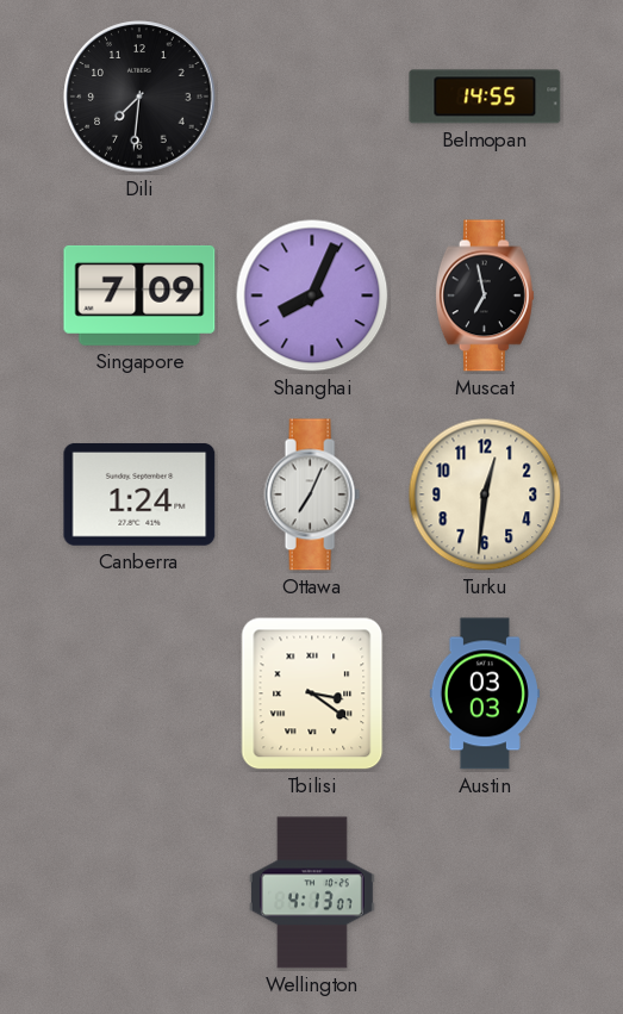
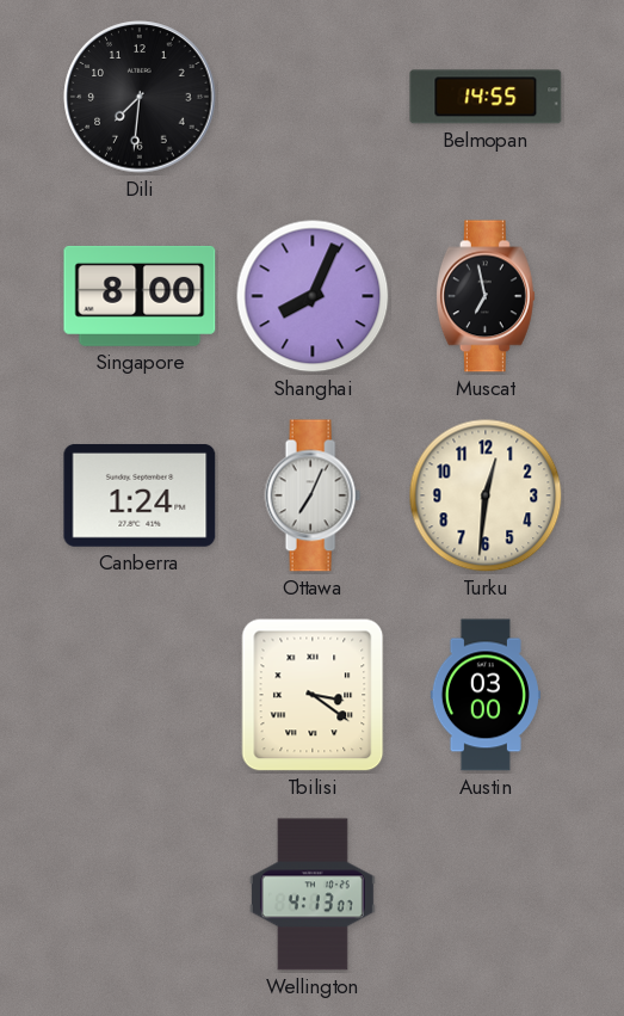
Singapore: 7:09 -> 8:00
Austin: 03:03 -> 03:00
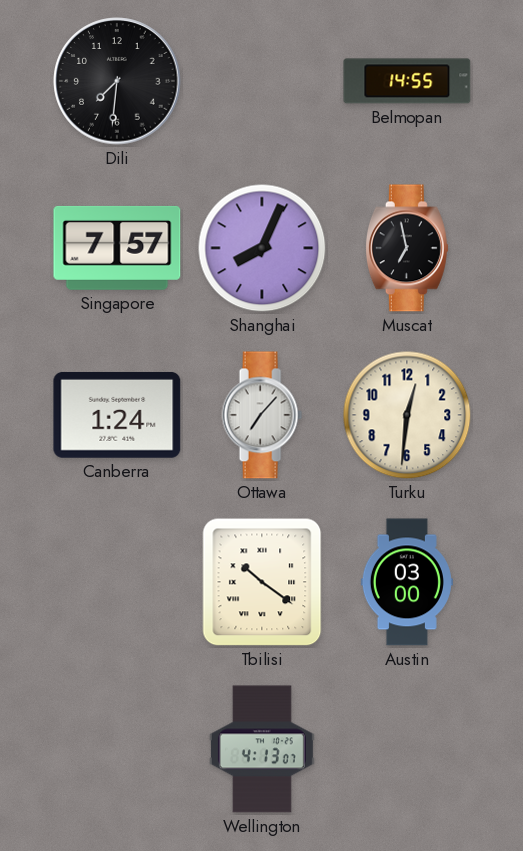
Singapore: 8:00 -> 7:57
Ottawa: 7:04 -> 7:07
Tbilisi: 3:21 -> 10:21
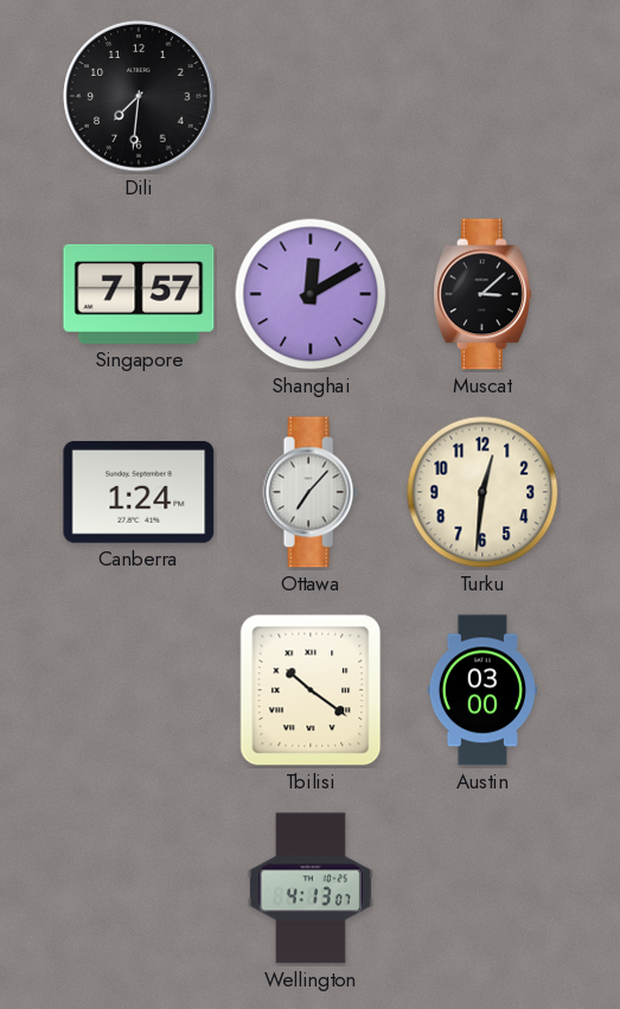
Belmopan: 14:55 -> none
Shanghai: 8:04 -> 12:10
Muscat: 6:58 -> 3:08
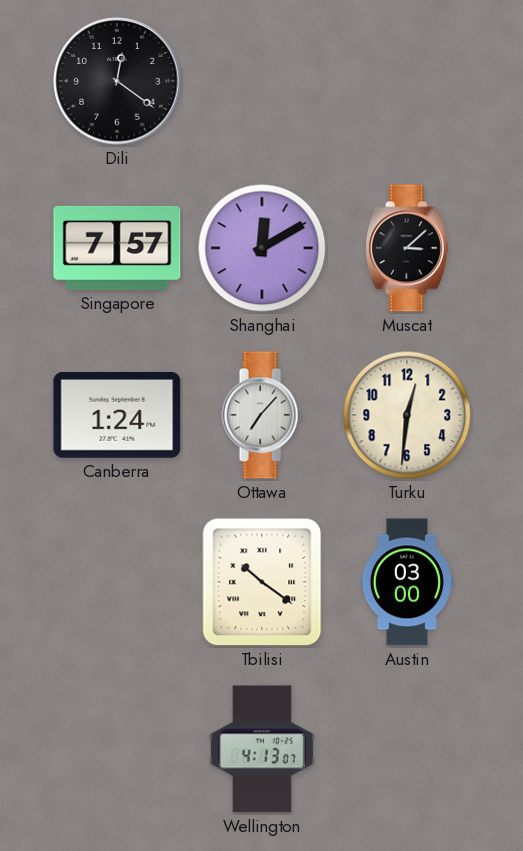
Dili: 7:31 -> 12:21
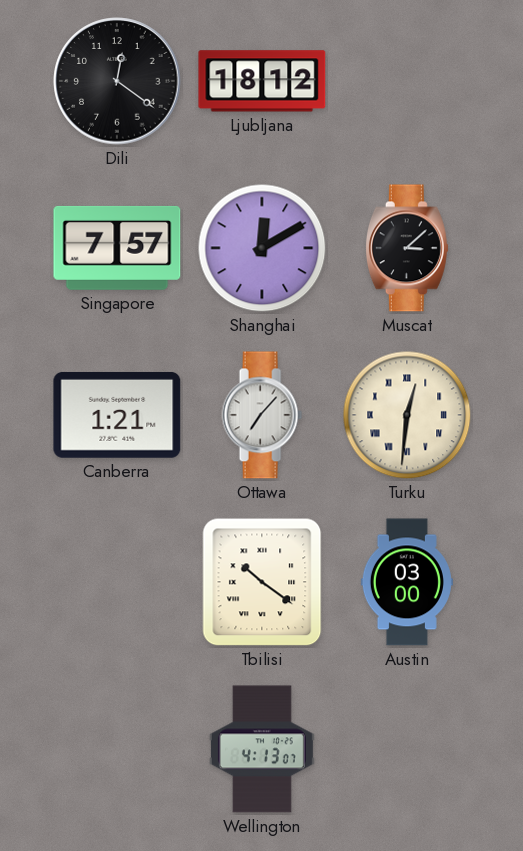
Ljubljana: none -> 18:12
Canberra: 1:24 -> 1:21
Turku numerals: Arabic -> Roman
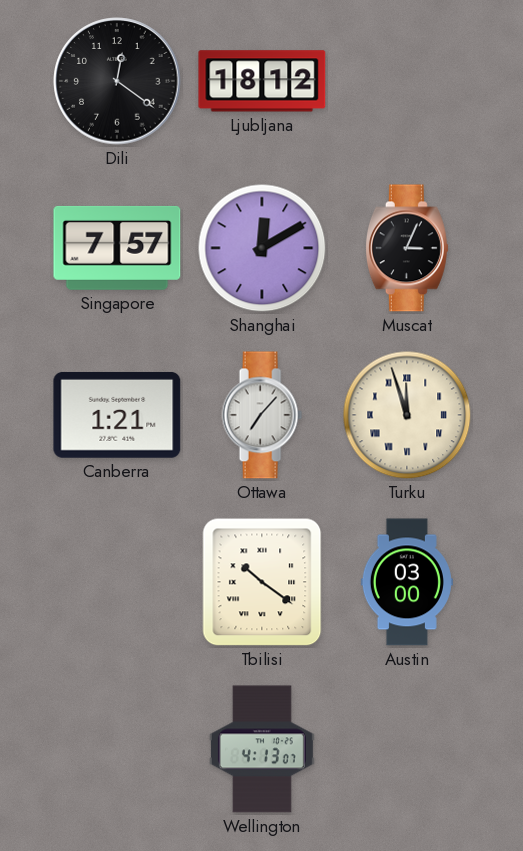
Muscat: 3:08 -> 3:04
Turku: 12:31 -> 11:57
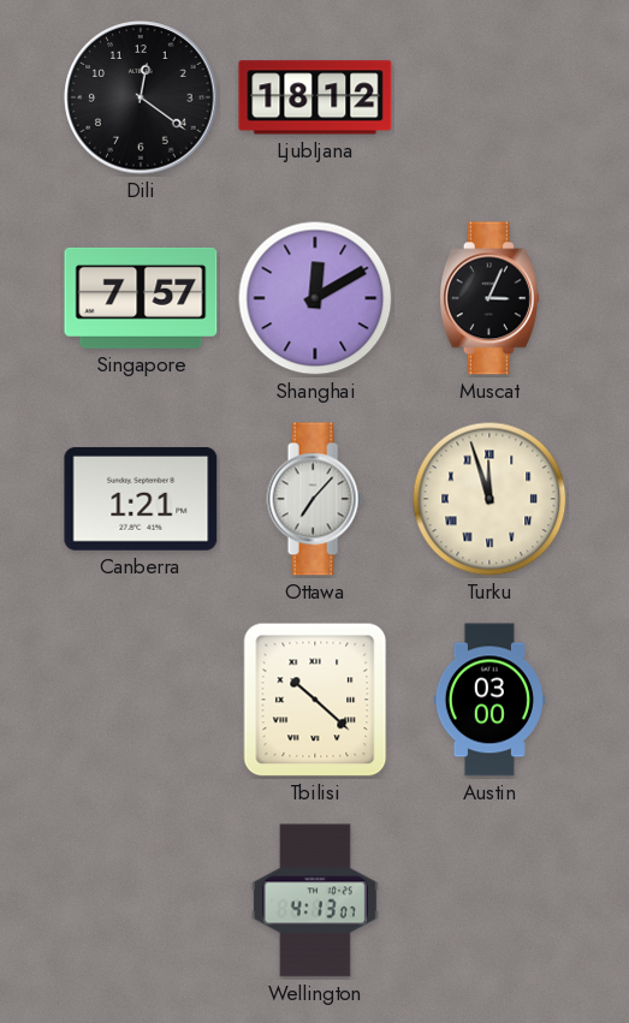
Tbilisi: 10:21 -> 10:22
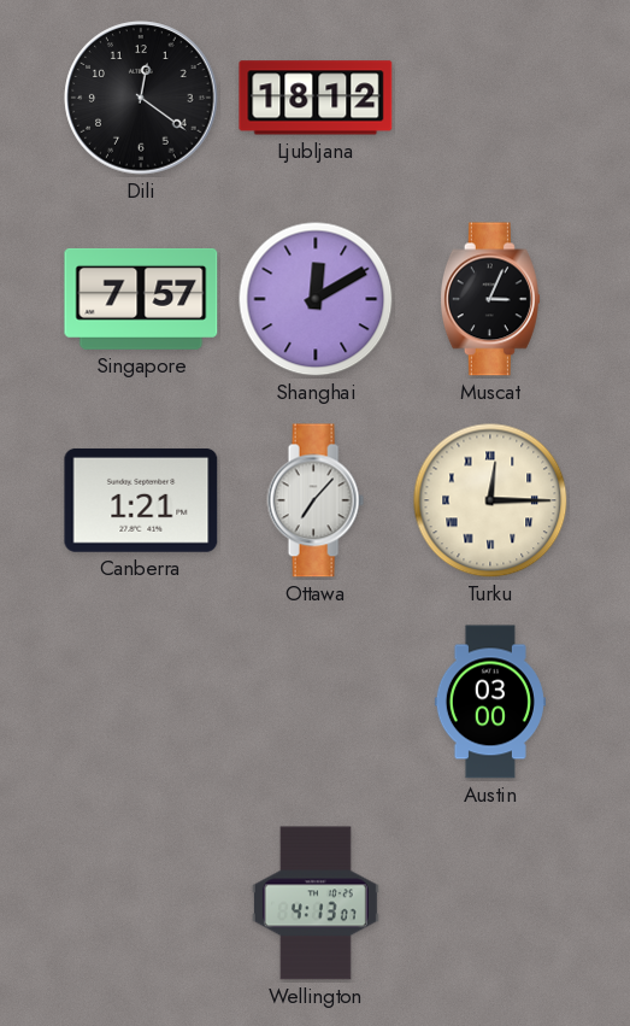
Turku: 11:57 -> 12:15
Tbilisi: 10:22 -> none
